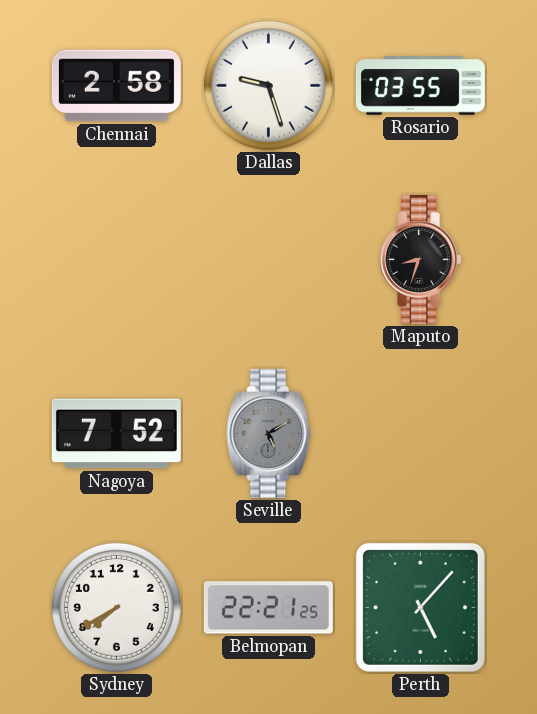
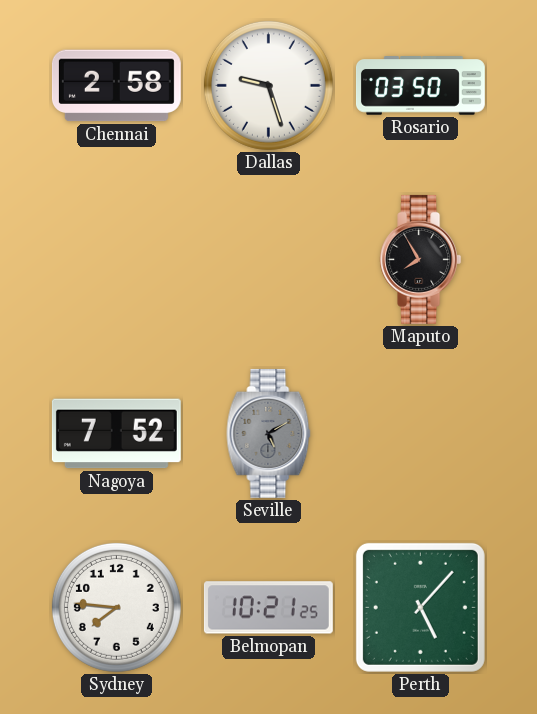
Rosario: 03:55 -> 03:50
Maputo: 8:33 -> 7:55
Sydney: 7:40 -> 7:46
Belmopan: 22:21 -> 10:21
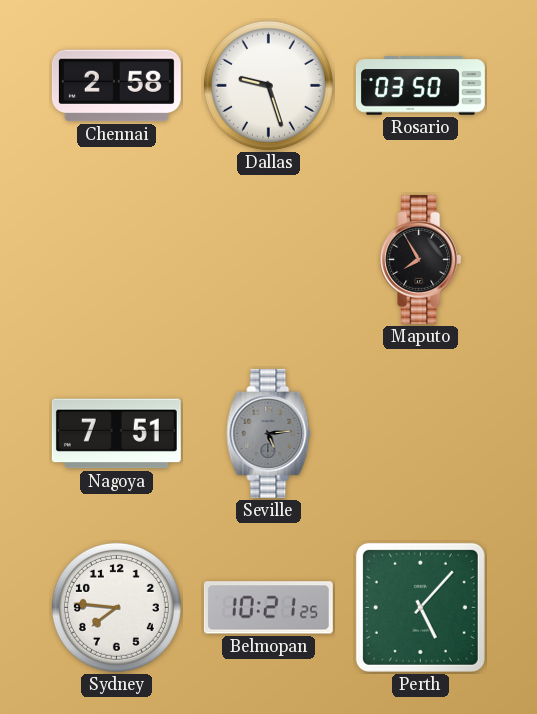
Nagoya: 7:52 -> 7:51
Seville: 5:10 -> 5:14
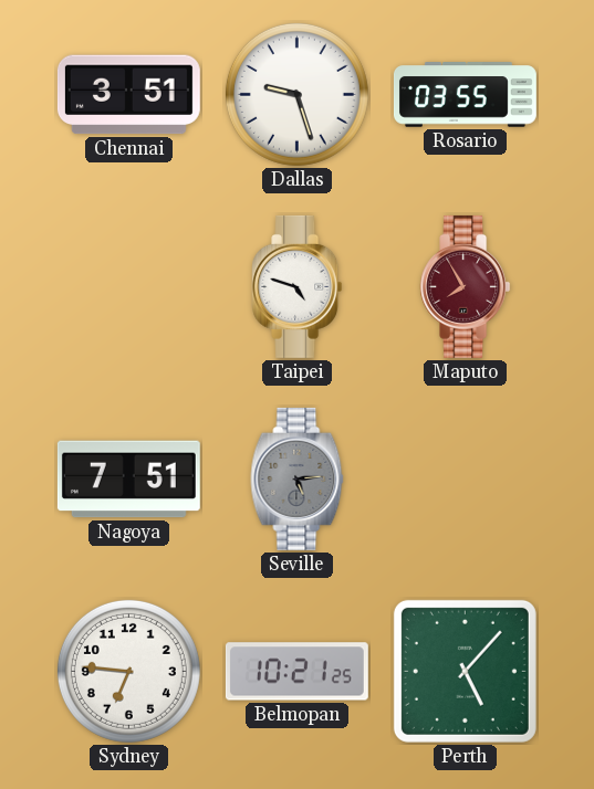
Chennai: 2:58 -> 3:51
Rosario: 03:50 -> 03:55
Taipei: none -> 4:48
Maputo dial: black -> burgundy
Sydney: 7:46 -> 6:46
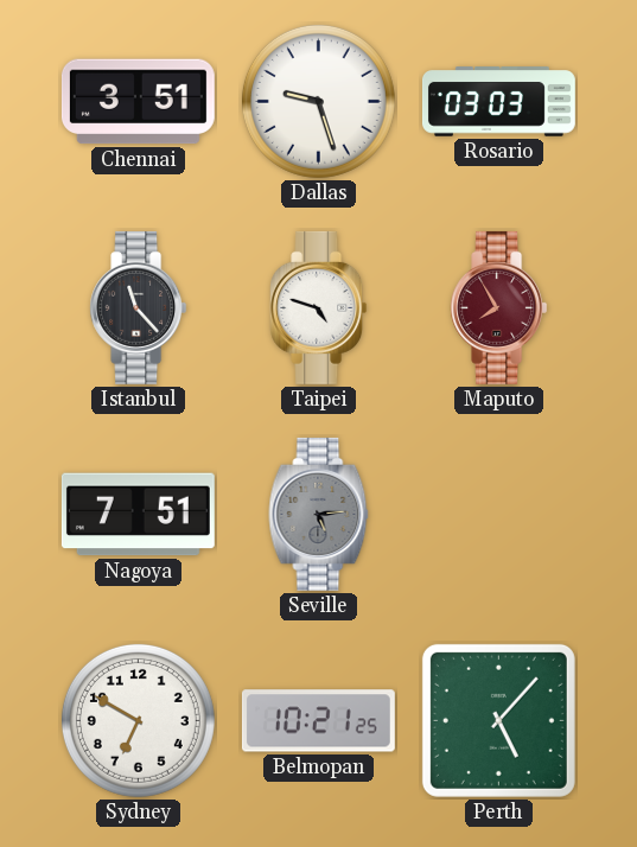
Rosario: 03:55 -> 03:03
Istanbul: none -> 11:23
Sydney: 6:46 -> 6:50
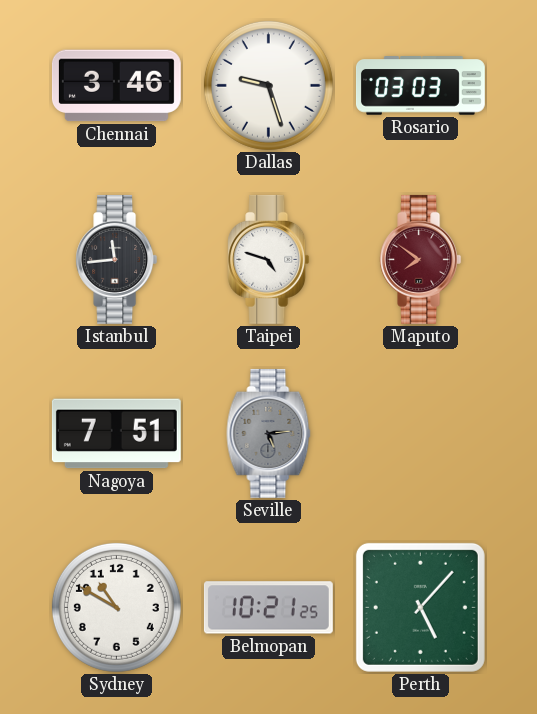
Chennai: 3:51 -> 3:46
Istanbul: 11:23 -> 11:44
Maputo: 7:55 -> 7:51
Sydney: 6:50 -> 10:50
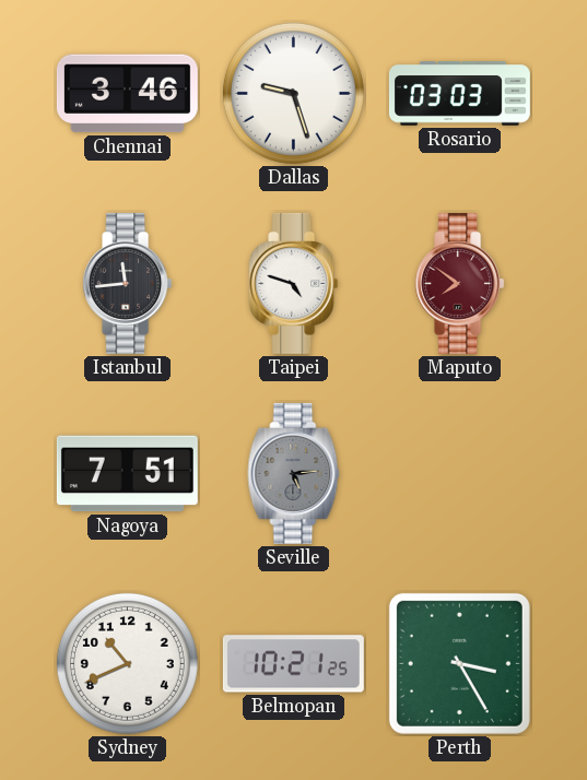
Sydney: 10:50 -> 10:41
Perth: 5:07 -> 3:25
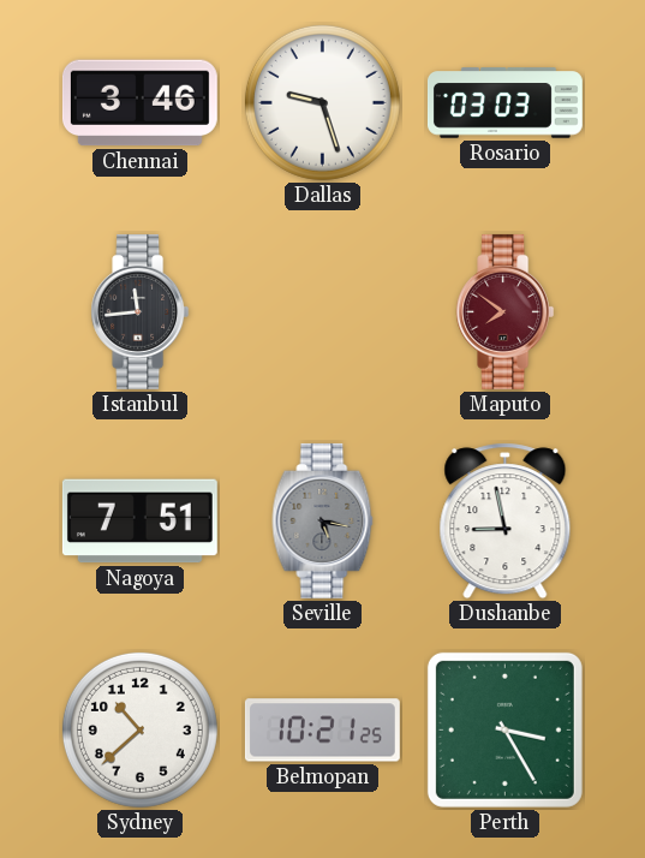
Taipei: 4:48 -> none
Seville: 5:14 -> 5:17
Dushanbe: none -> 8:58
Sydney: 10:41 -> 10:38
